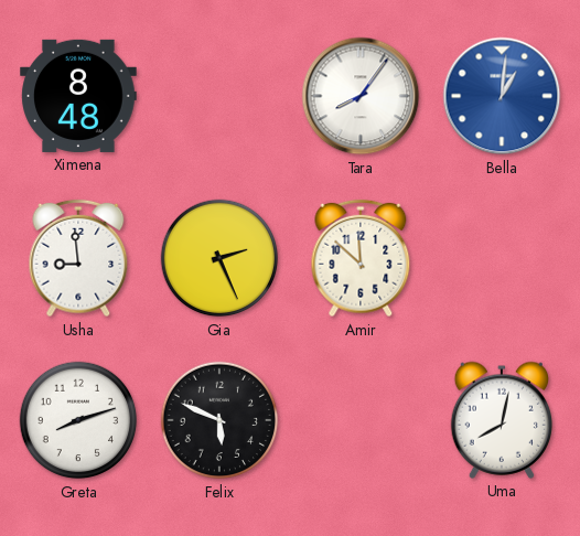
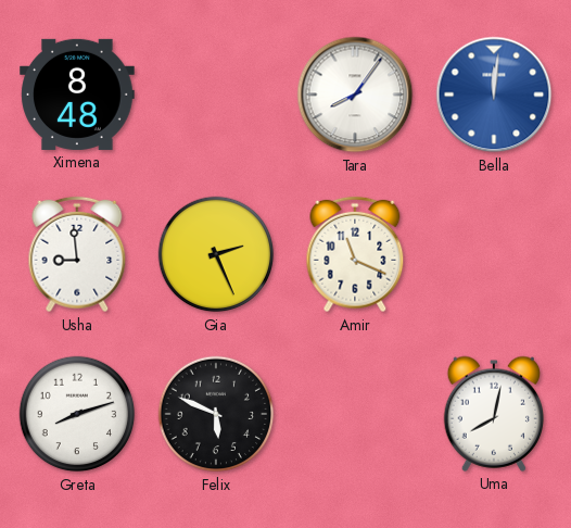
Bella: 1:01 -> 12:01
Amir: 11:52 -> 11:19
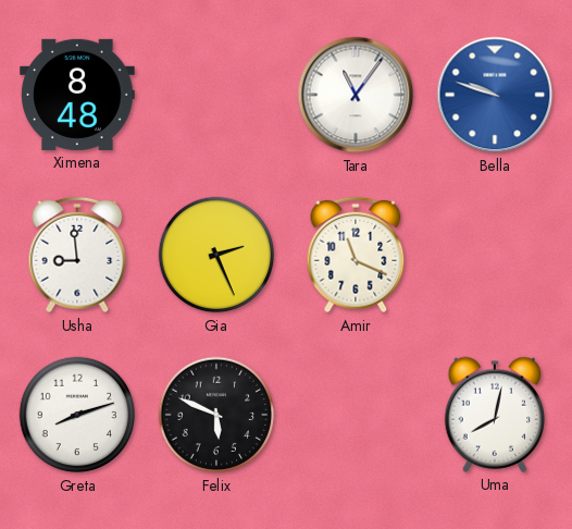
Tara: 8:06 -> 11:06
Bella: 12:01 -> 9:48
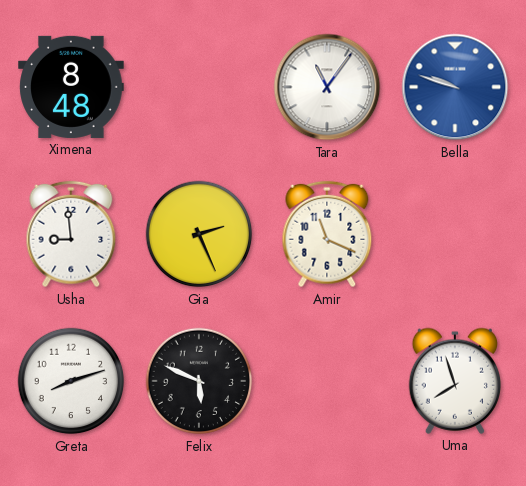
Uma: 8:02 -> 7:57
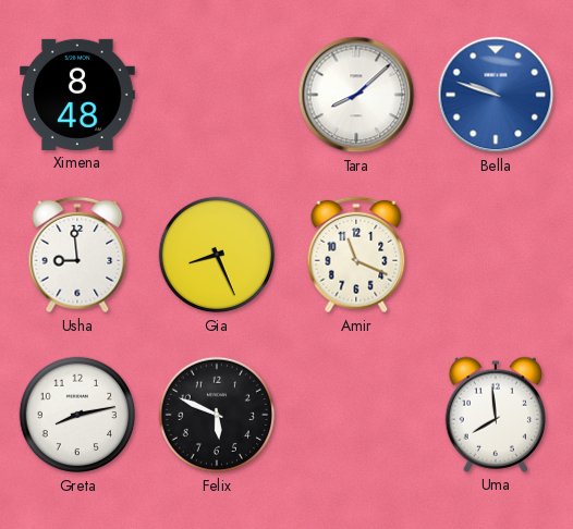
Tara: 11:06 -> 8:08
Gia: 2:26 -> 8:26
Greta: 8:12 -> 8:13
Uma: 7:57 -> 7:59
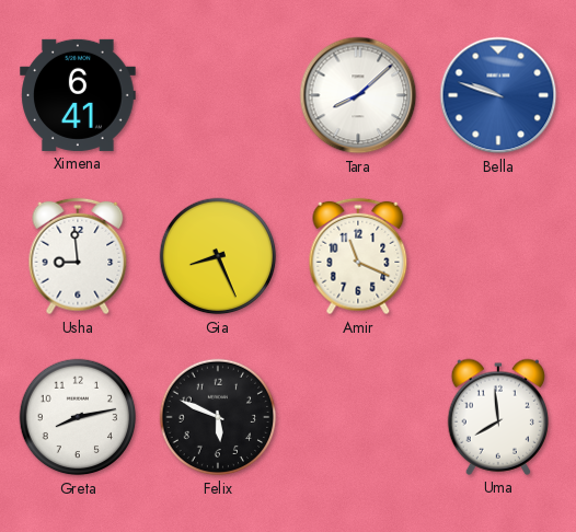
Ximena: 8:48 -> 6:41
